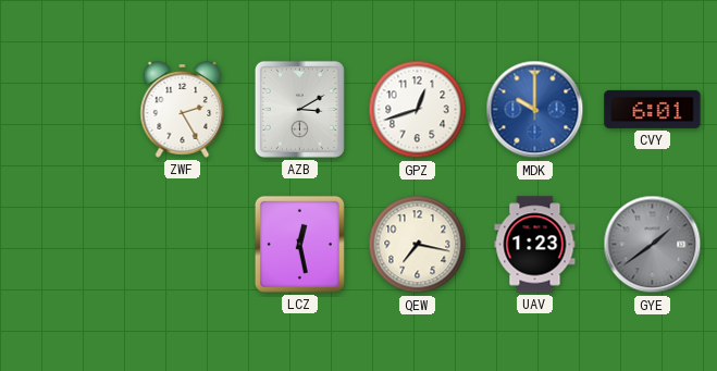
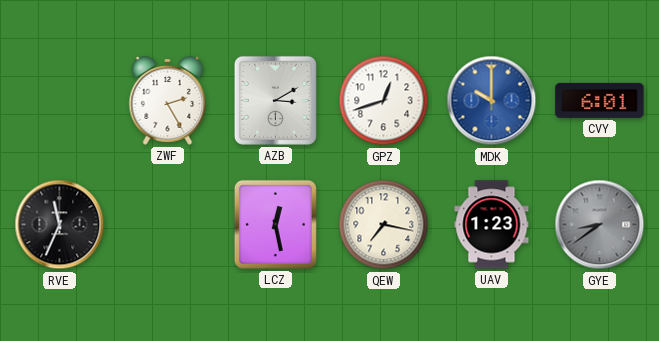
RVE: none -> 11:34
GYE: 1:39 -> 8:39
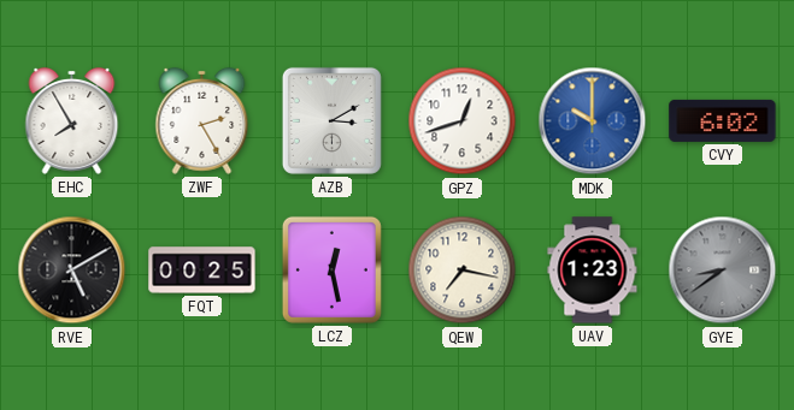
EHC: none -> 7:55
CVY: 6:01 -> 6:02
RVE: 11:34 -> 5:10
FQT: none -> 00:25
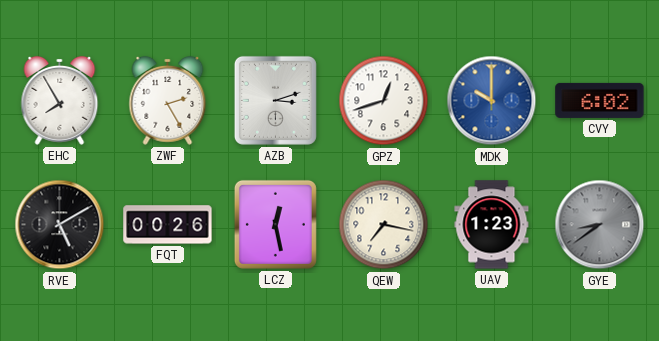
AZB: 3:10 -> 3:12
FQT: 00:25 -> 00:26
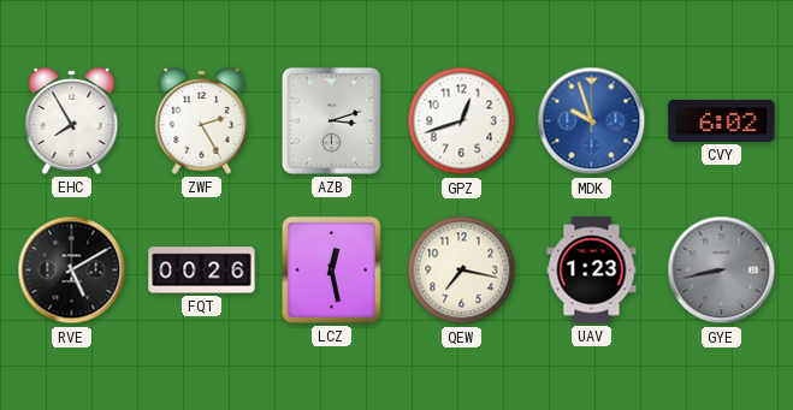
MDK: 10:00 -> 9:57
GYE: 8:39 -> 8:43
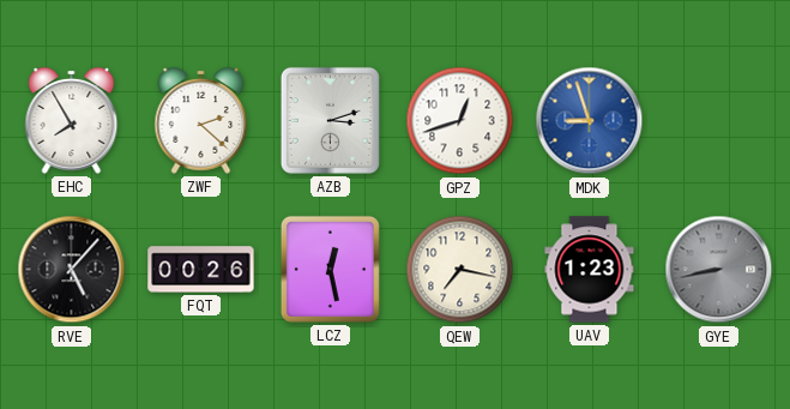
ZWF: 2:25 -> 2:22
MDK: 9:57 -> 8:57
CVY: 6:02 -> none
RVE: 5:10 -> 5:07
